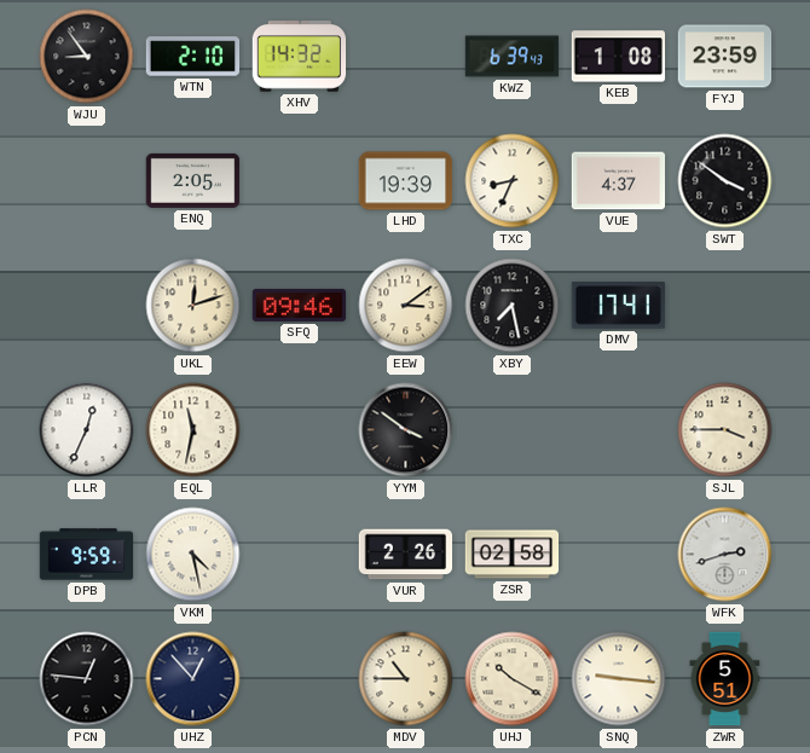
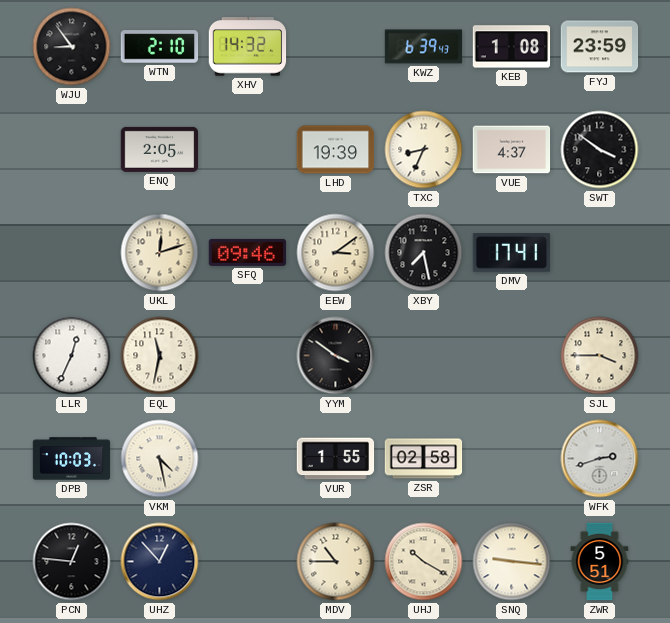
DPB: 9:59 -> 10:03
VUR: 2:26 -> 1:55
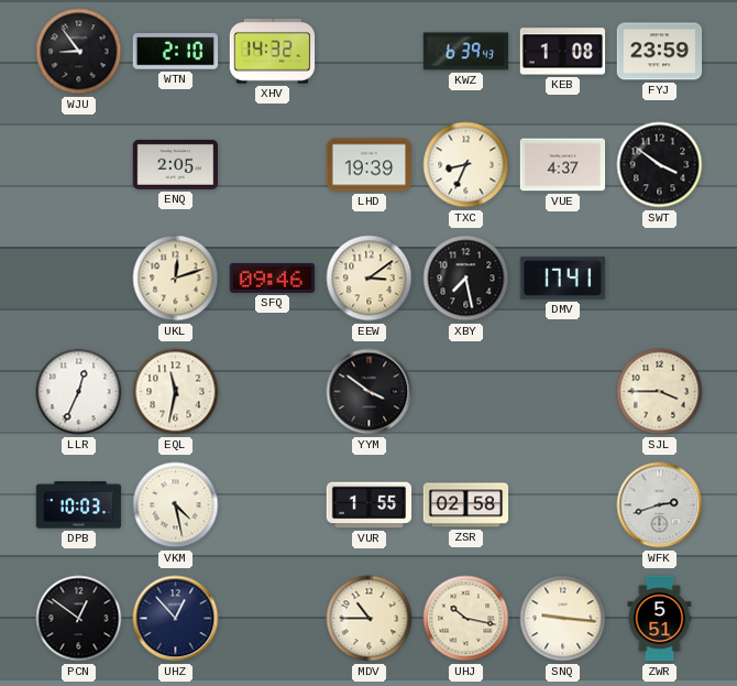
PCN: 12:46 -> 12:51
UHJ: 10:20 -> 10:17
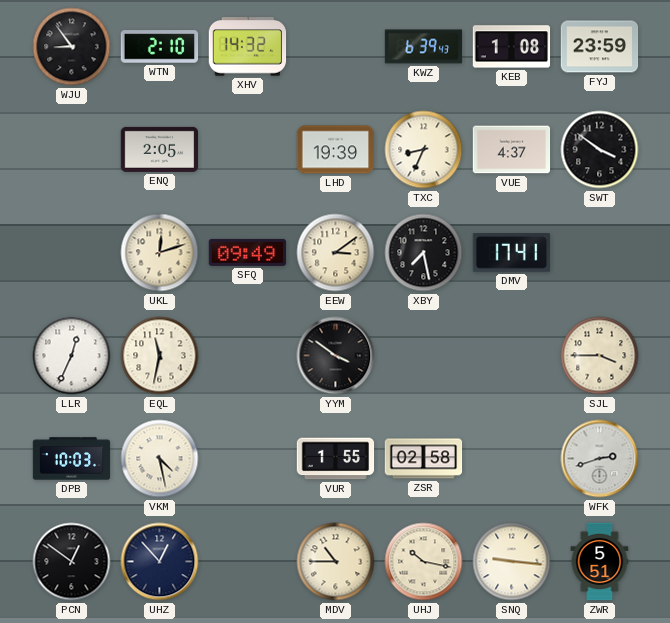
SFQ: 09:46 -> 09:49
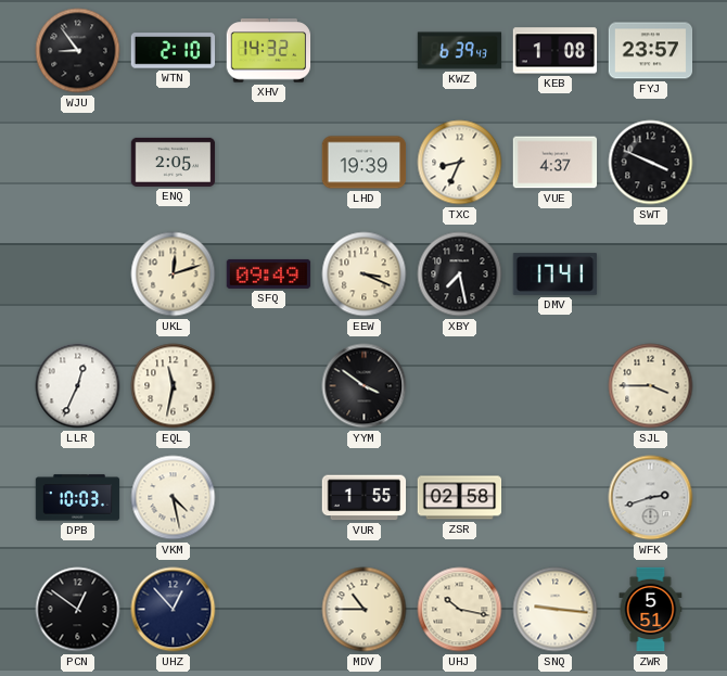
FYJ: 23:59 -> 23:57
SWT: 3:51 -> 3:49
EEW: 3:09 -> 3:19
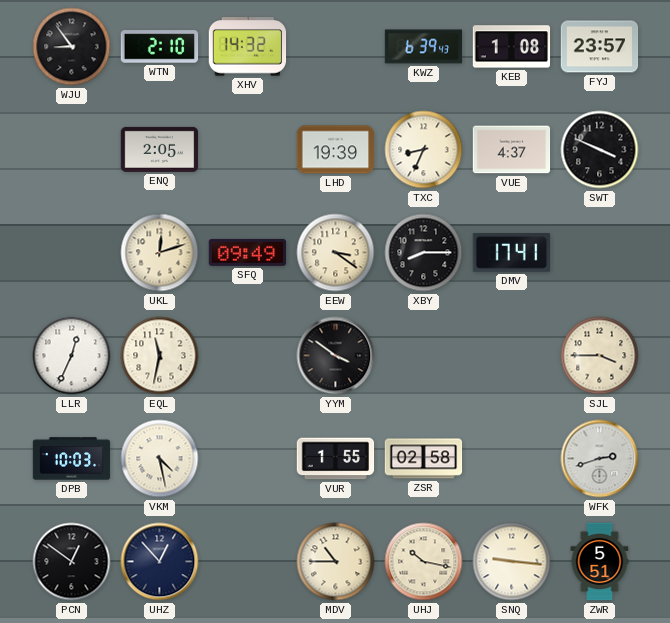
EEW: 3:19 -> 3:21
XBY: 7:28 -> 8:15
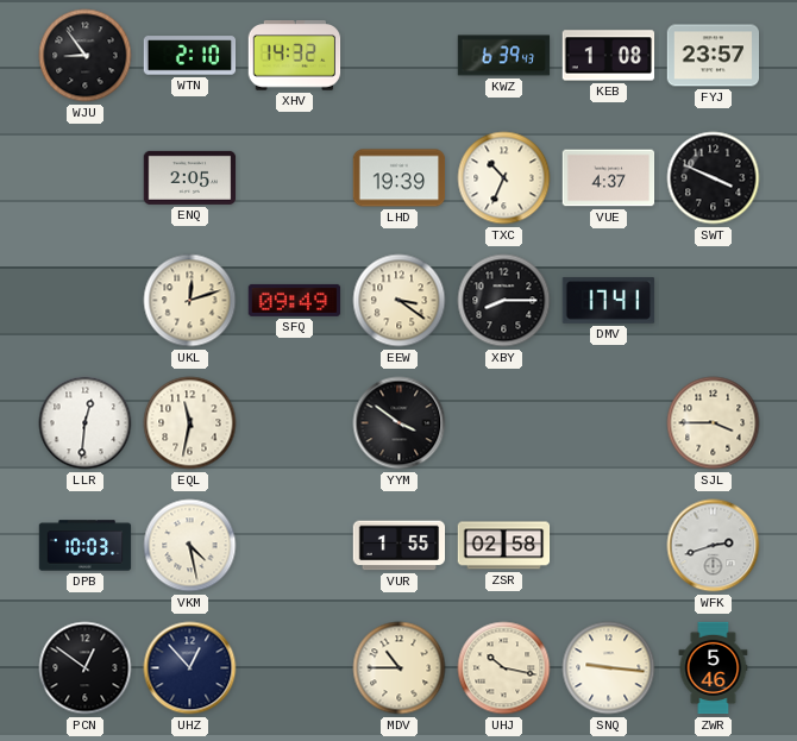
TXC: 8:34 -> 10:34
LLR: 12:34 -> 12:31
ZWR: 5:51 -> 5:46
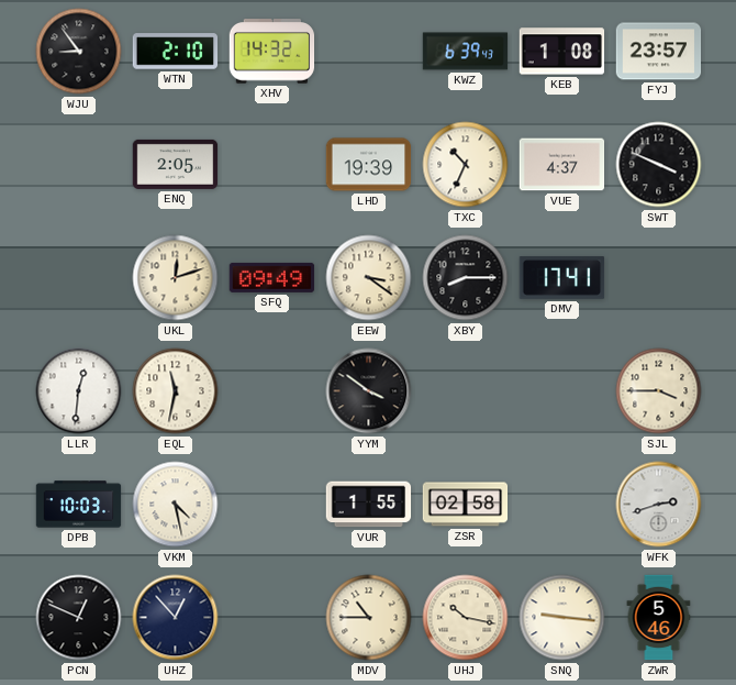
PCN: 12:51 -> 12:49
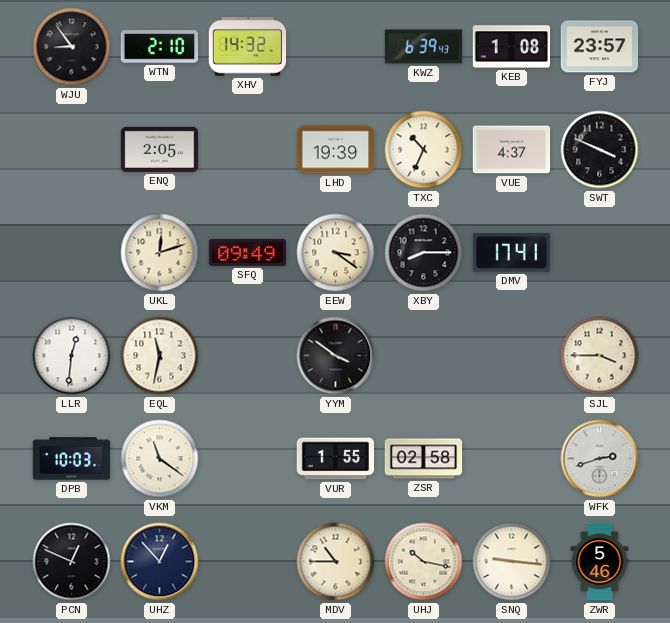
VKM: 4:28 -> 11:21
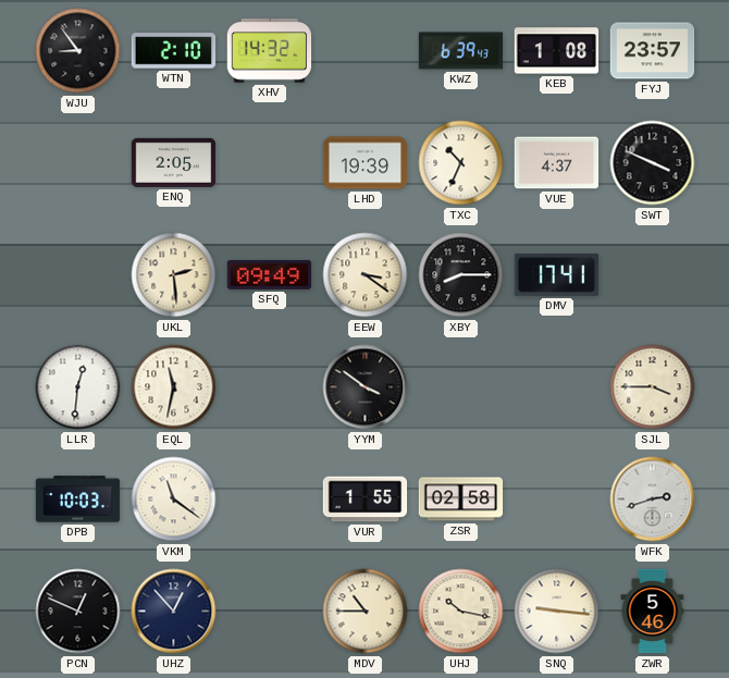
UKL: 12:12 -> 2:29
